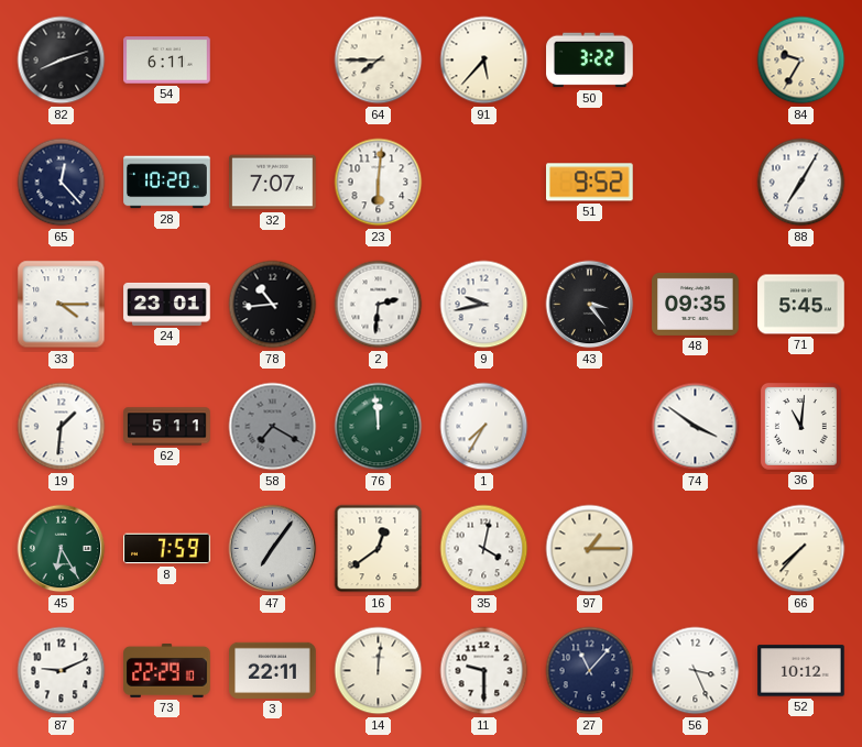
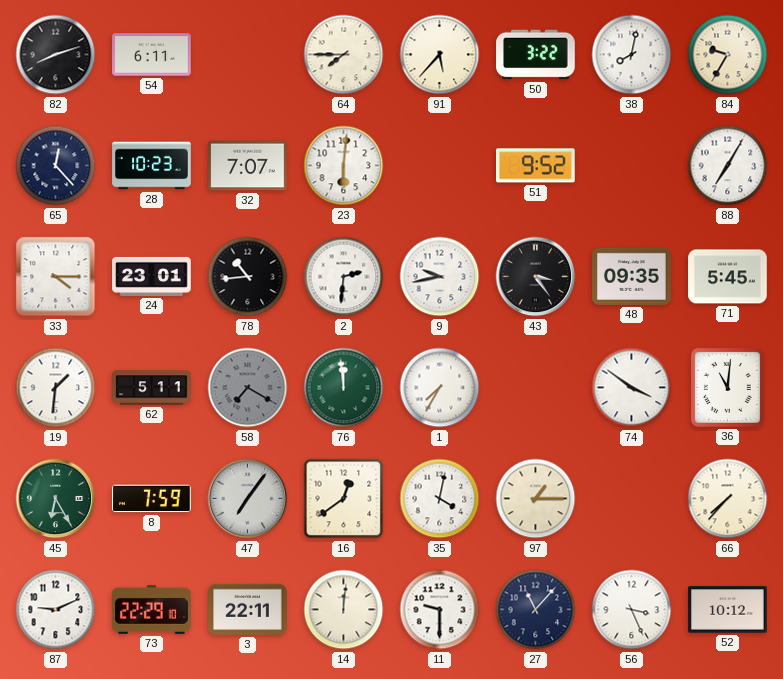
38: none -> 8:02
28: 10:20 -> 10:23
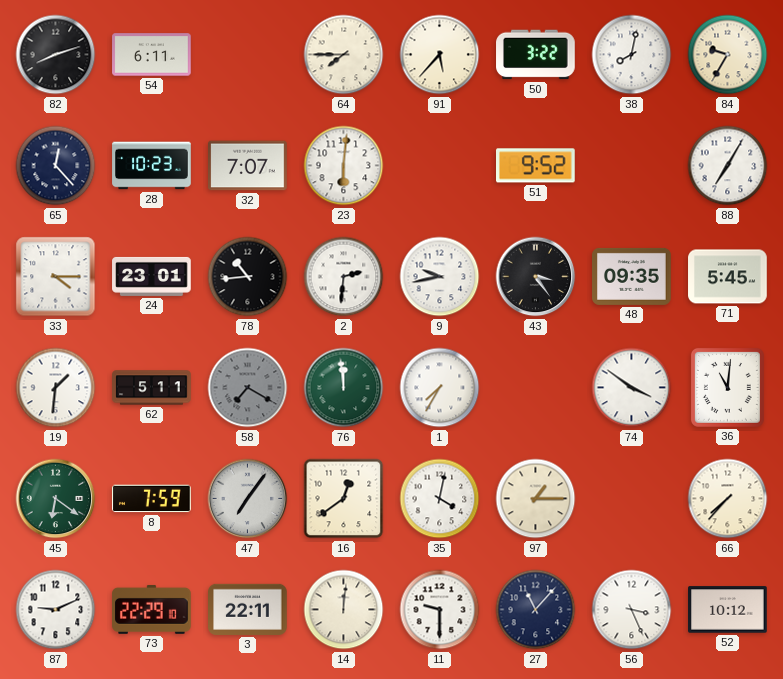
45: 6:25 -> 6:21
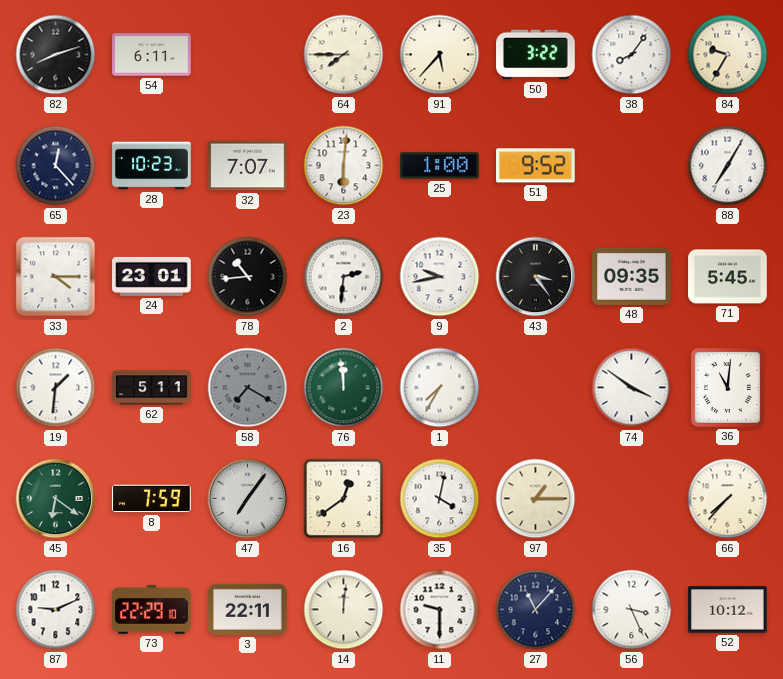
38: 8:02 -> 8:06
25: none -> 1:00
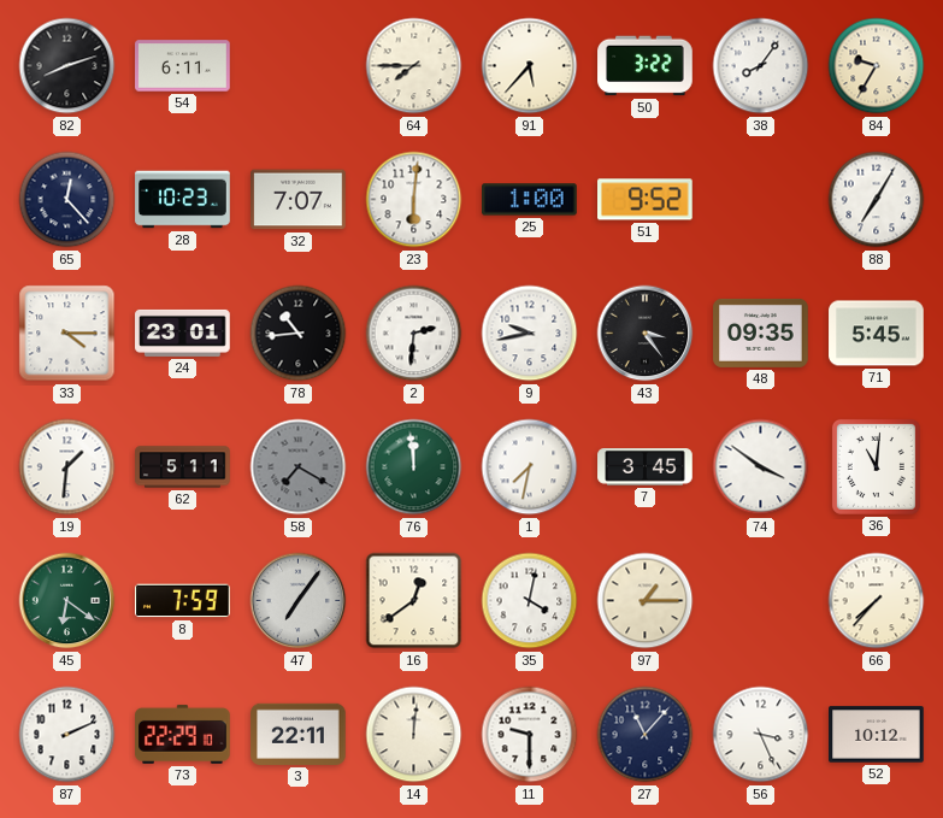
1: 7:35 -> 7:32
7: none -> 3:45
87: 9:11 -> 2:11
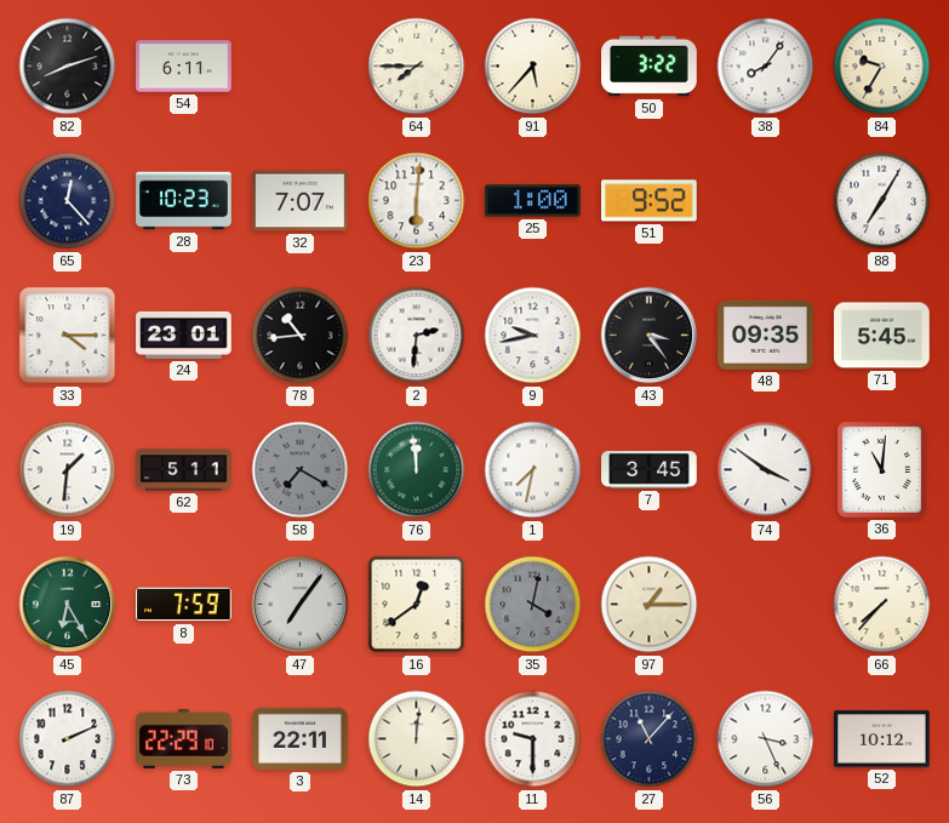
45: 6:21 -> 6:25
35 dial: white -> grey
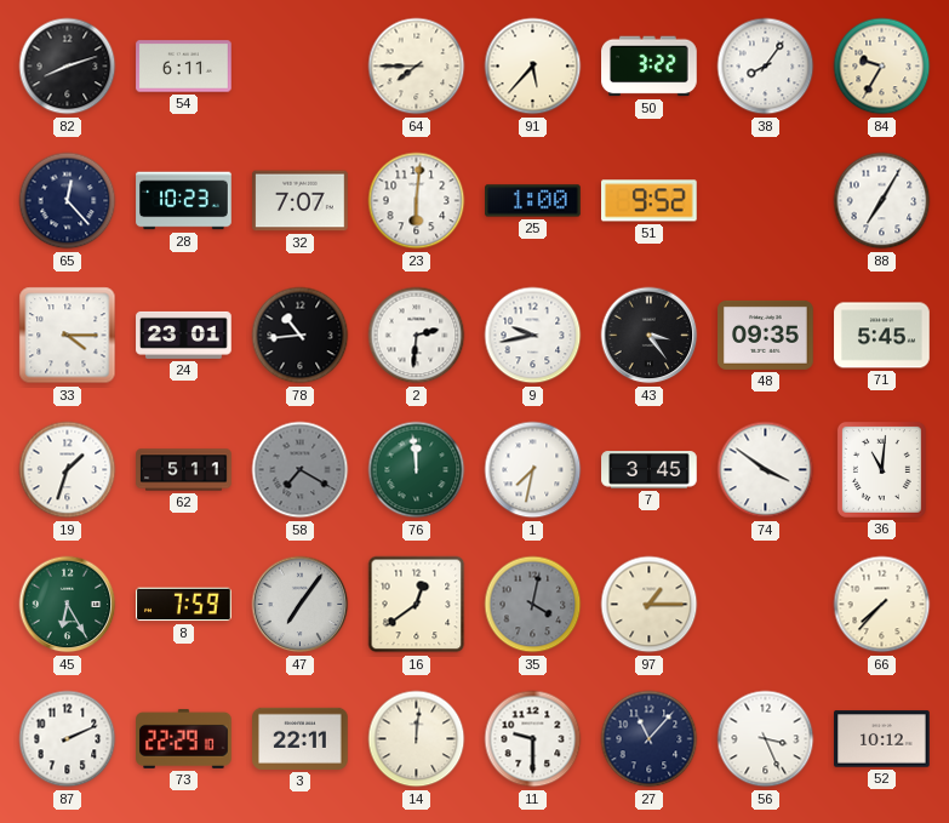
19: 1:31 -> 1:33
